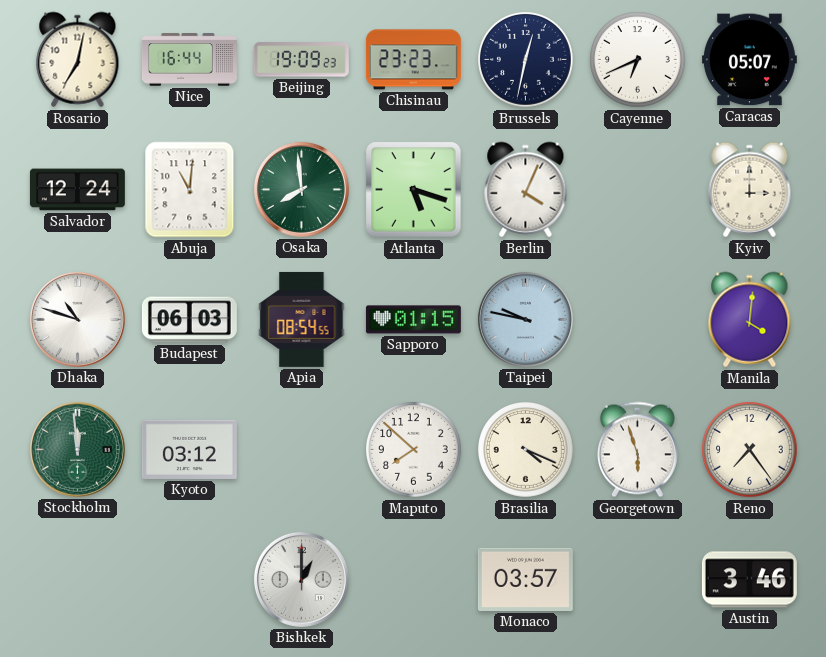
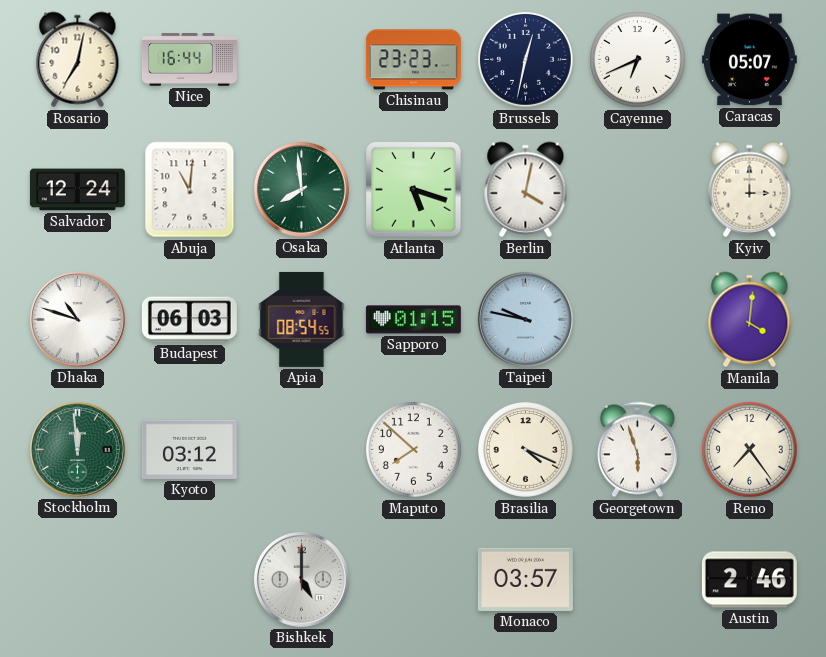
Beijing: 19:09 -> none
Berlin: 4:04 -> 4:02
Bishkek: 1:00 -> 5:00
Austin: 3:46 -> 2:46
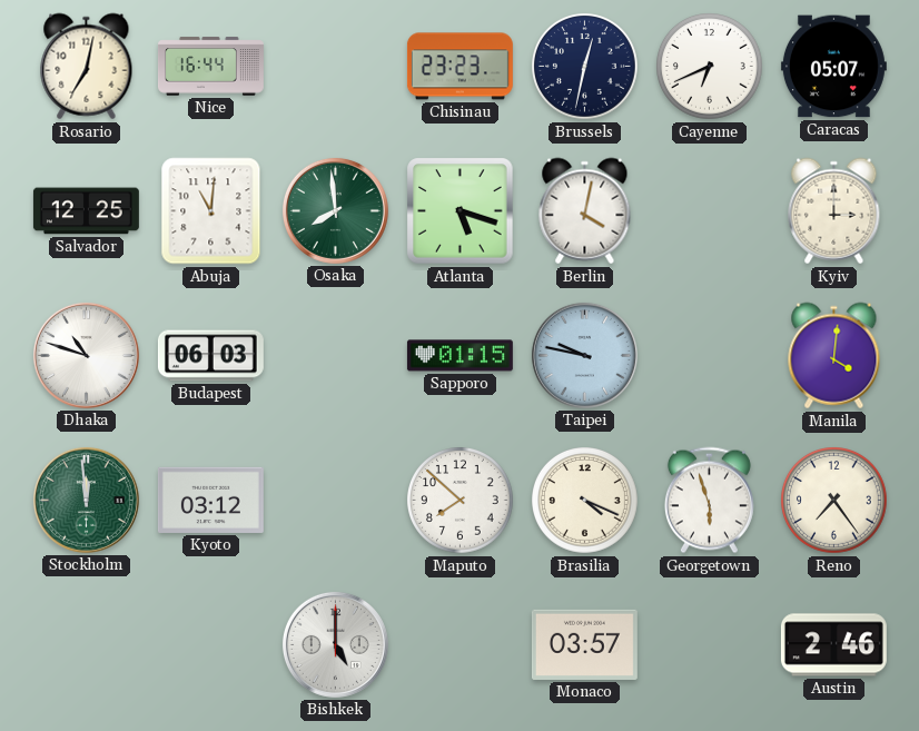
Salvador: 12:24 -> 12:25
Apia: 08:54 -> none
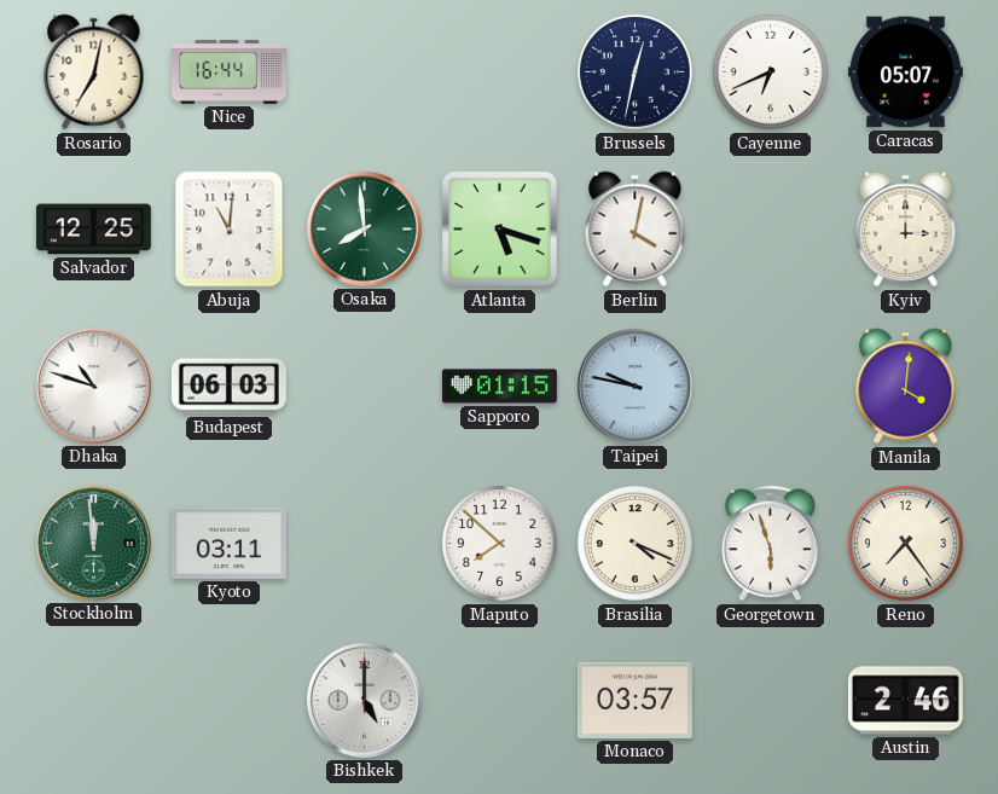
Chisinau: 23:23 -> none
Kyoto: 03:12 -> 03:11
